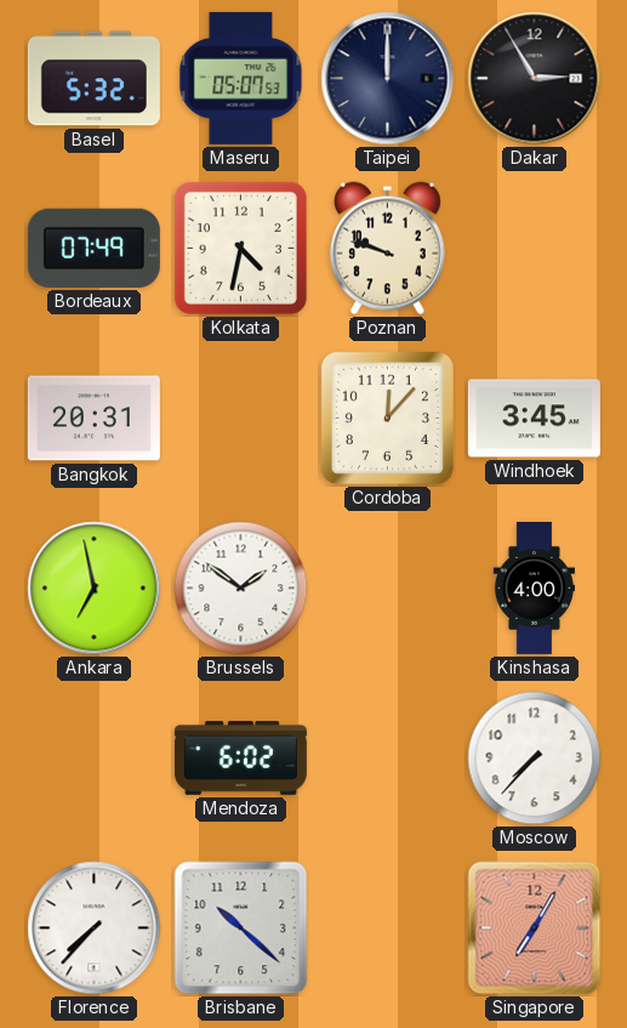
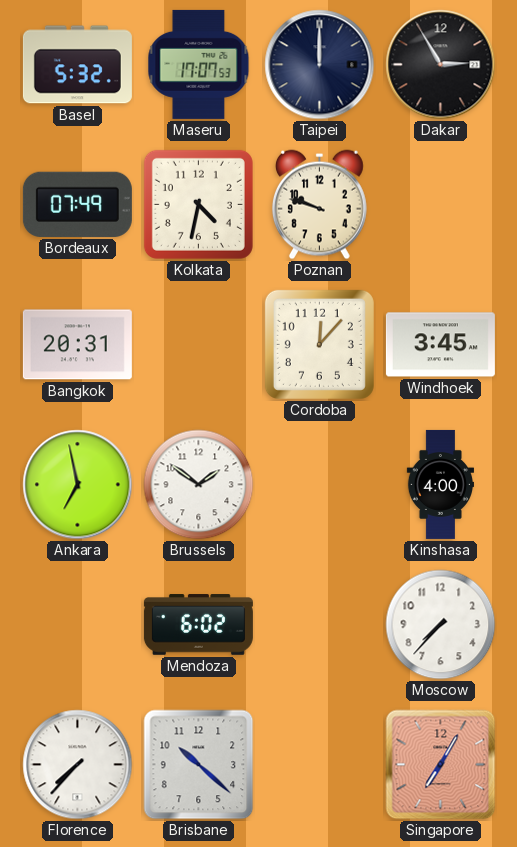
Maseru: 05:07 -> 17:07
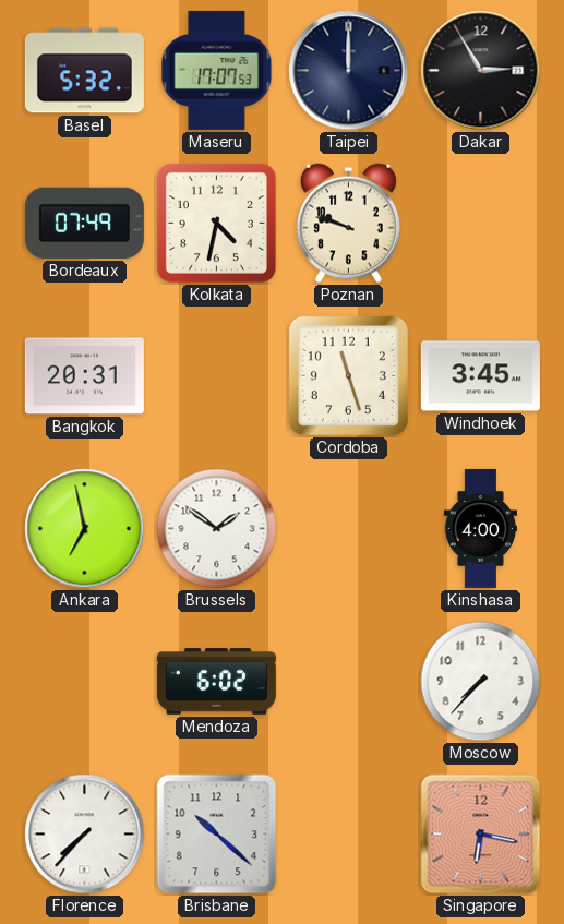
Cordoba: 12:07 -> 11:27
Singapore: 7:05 -> 6:17
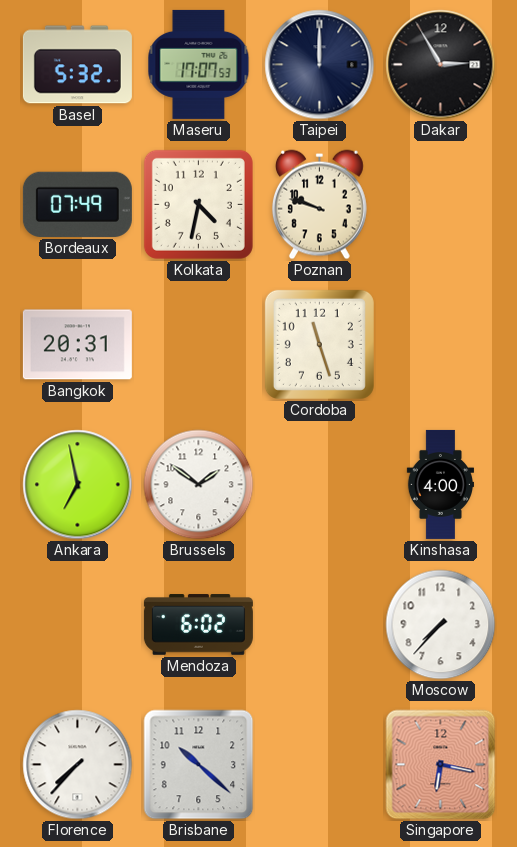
Windhoek: 3:45 -> none
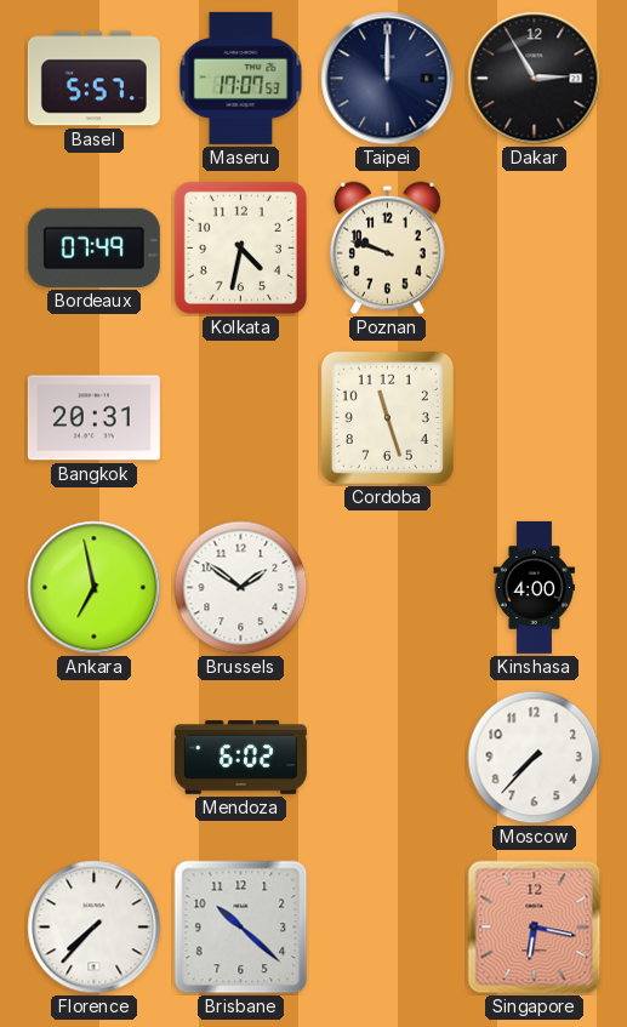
Basel: 5:32 -> 5:57
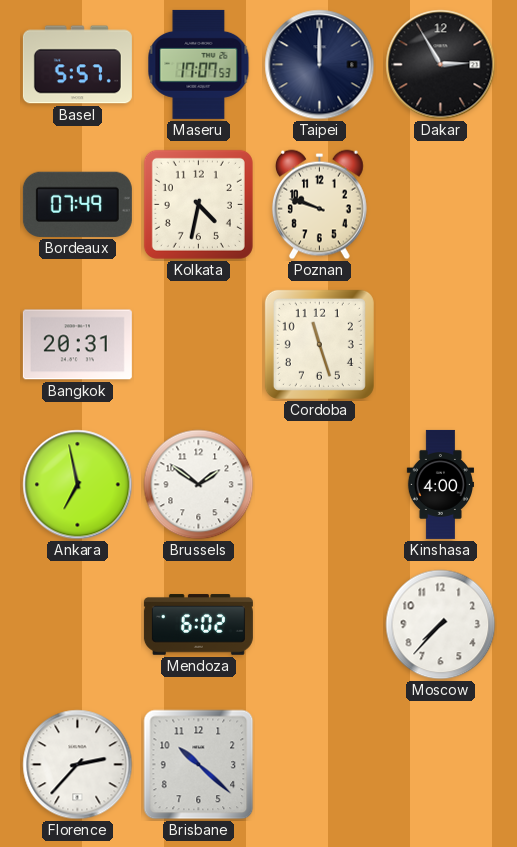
Florence: 7:37 -> 2:37
Singapore: 6:17 -> none
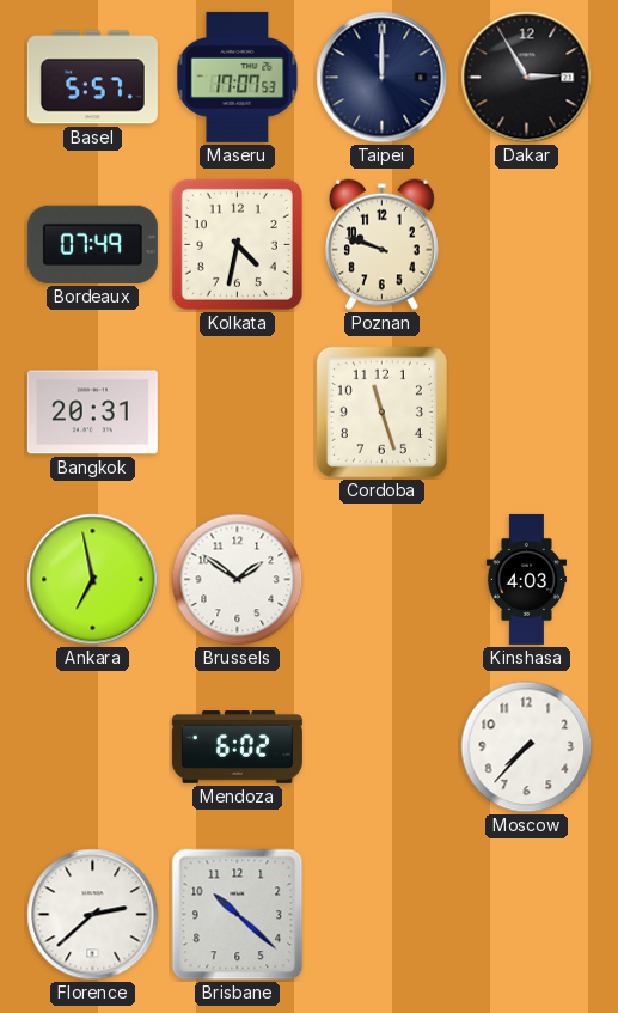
Kinshasa: 4:00 -> 4:03
Florence: 2:37 -> 2:38
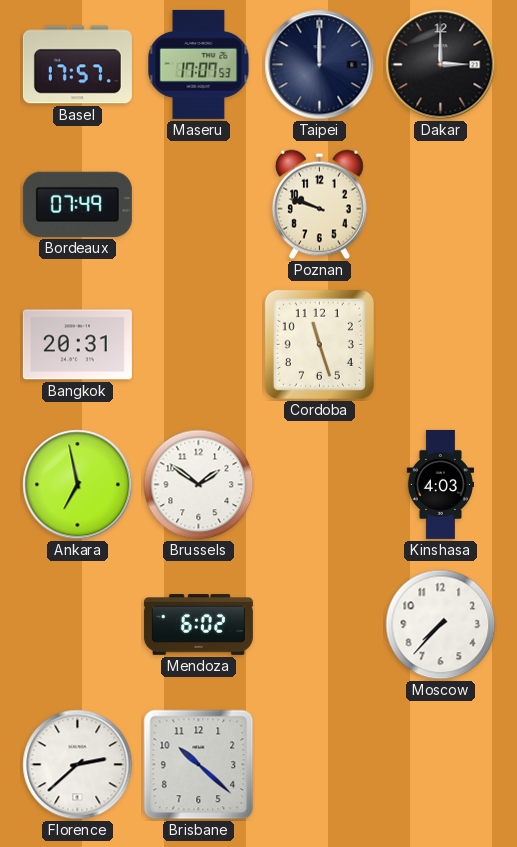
Basel: 5:57 -> 17:57
Dakar: 2:55 -> 3:00
Kolkata: 4:32 -> none
